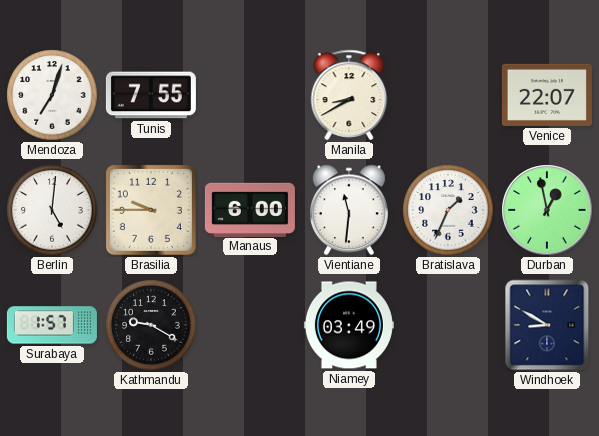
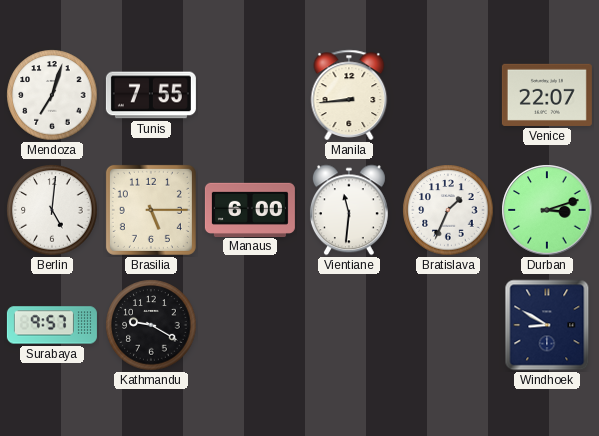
Manila: 8:40 -> 8:44
Brasilia: 9:45 -> 5:15
Durban: 12:58 -> 3:12
Surabaya: 1:57 -> 9:57
Niamey: 03:49 -> none
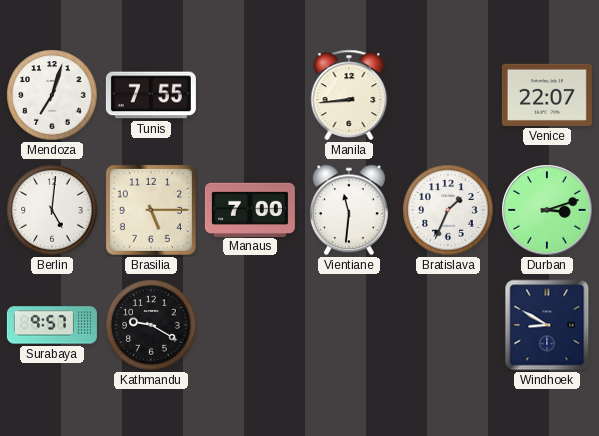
Manaus: 6:00 -> 7:00
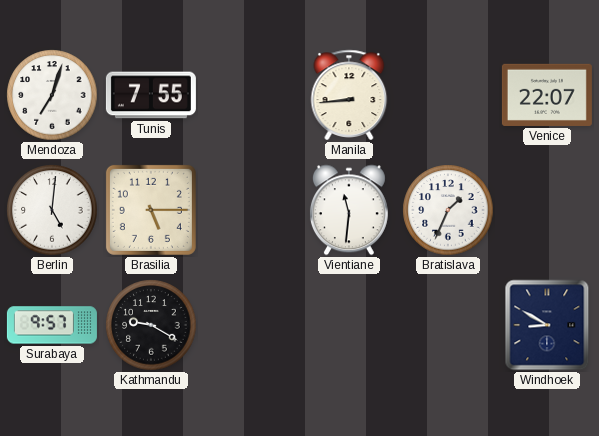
Manaus: 7:00 -> none
Durban: 3:12 -> none
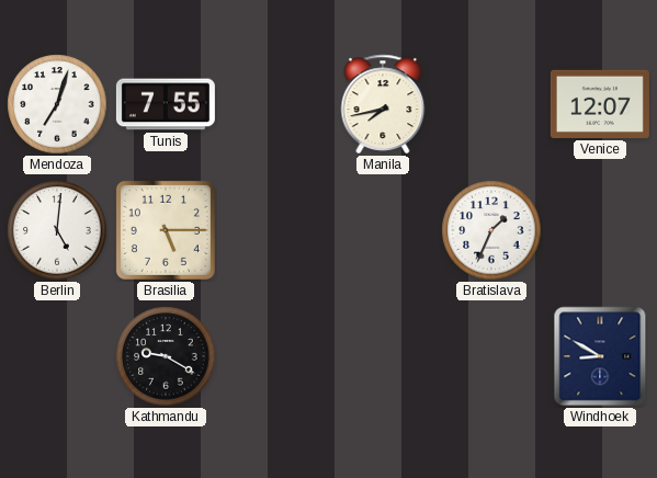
Manila: 8:44 -> 7:43
Venice: 22:07 -> 12:07
Vientiane: 11:31 -> none
Surabaya: 9:57 -> none
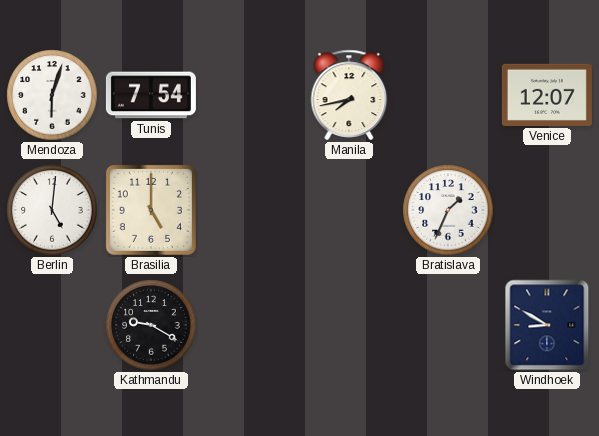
Mendoza: 7:03 -> 6:03
Tunis: 7:55 -> 7:54
Brasilia: 5:15 -> 5:00
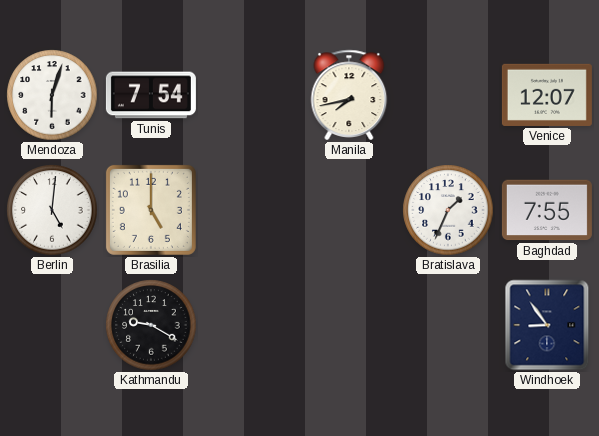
Baghdad: none -> 7:55
Windhoek: 8:50 -> 8:54
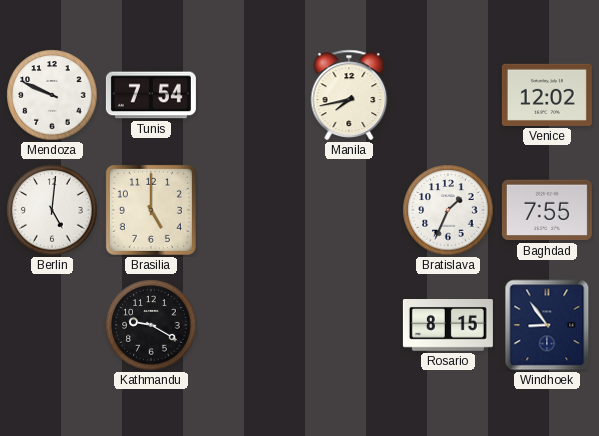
Mendoza: 6:03 -> 9:49
Venice: 12:07 -> 12:02
Rosario: none -> 8:15
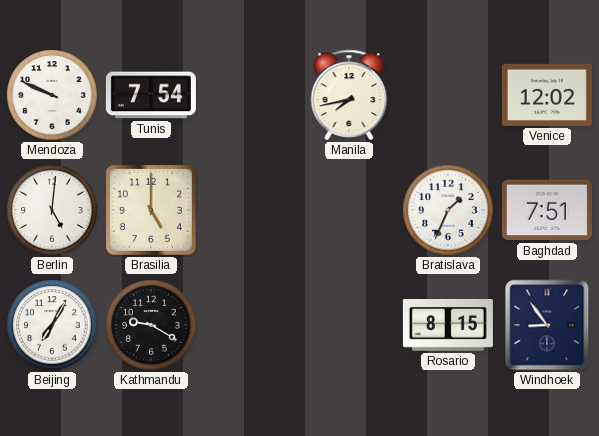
Baghdad: 7:55 -> 7:51
Beijing: none -> 7:05
